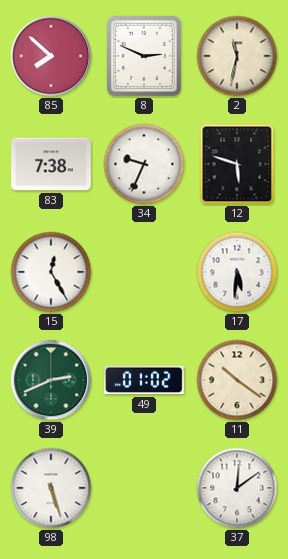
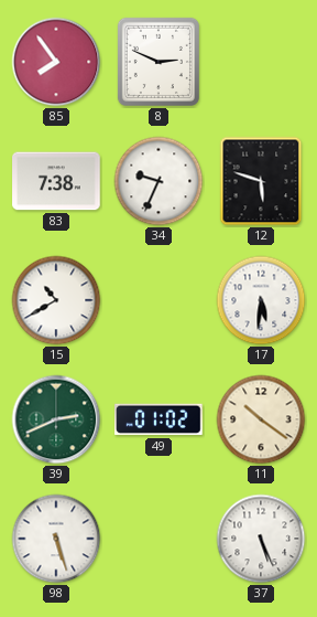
85: 7:52 -> 7:54
2: 11:32 -> none
15: 12:25 -> 10:40
37: 12:09 -> 5:26
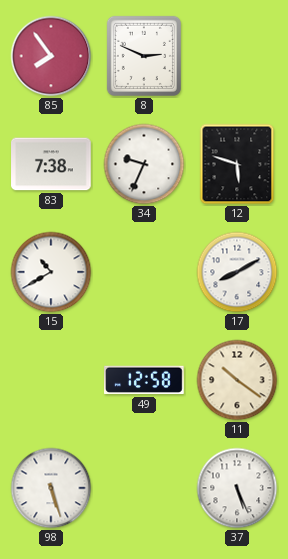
17: 5:31 -> 8:10
39: 2:41 -> none
49: 01:02 -> 12:58
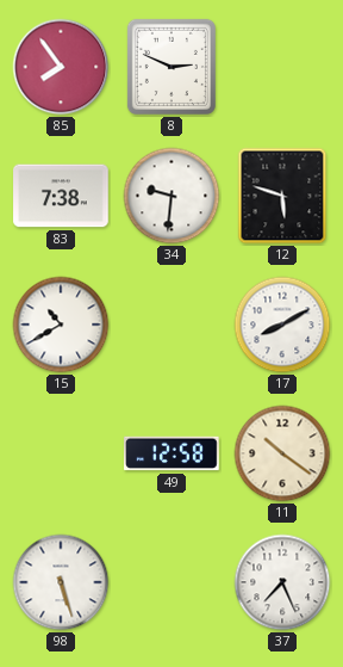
34: 9:34 -> 9:31
37: 5:26 -> 7:26
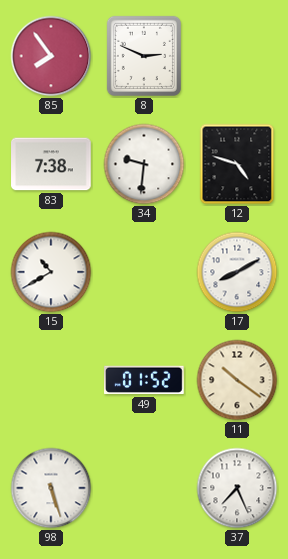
12: 5:48 -> 4:48
49: 12:58 -> 01:52
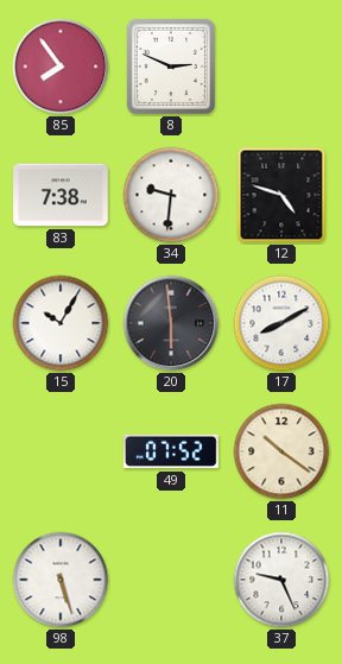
15: 10:40 -> 10:05
20: none -> 5:59
49: 01:52 -> 07:52
37: 7:26 -> 9:26
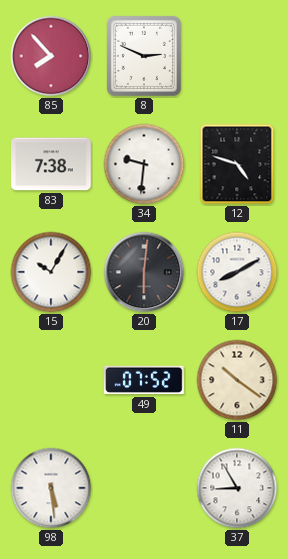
85: 7:54 -> 7:53
20: 5:59 -> 6:01
98: 5:27 -> 5:29
37: 9:26 -> 8:55
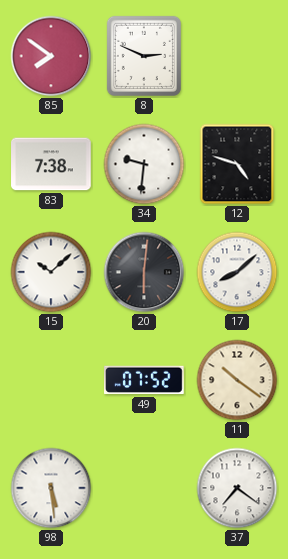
85: 7:53 -> 7:51
15: 10:05 -> 10:08
17: 8:10 -> 8:08
37: 8:55 -> 7:21
